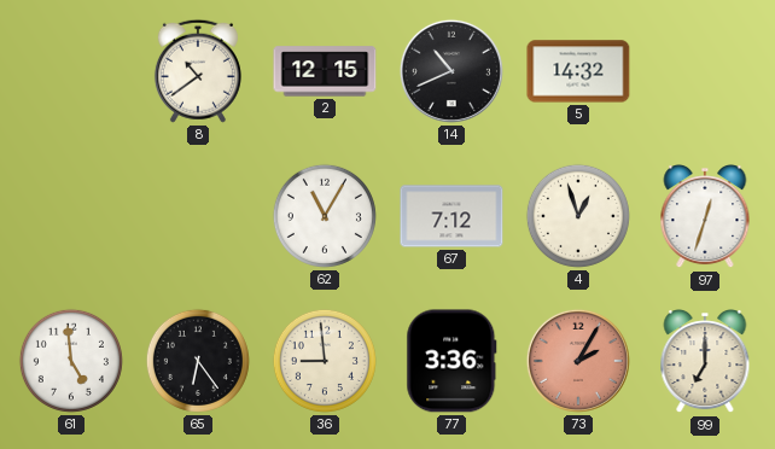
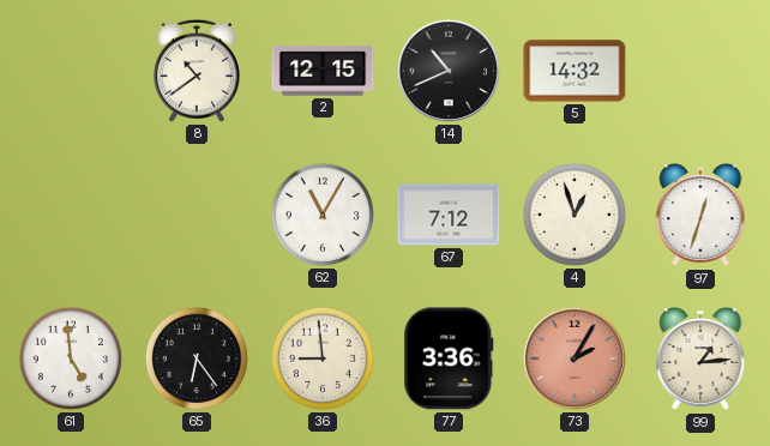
99: 7:00 -> 1:14
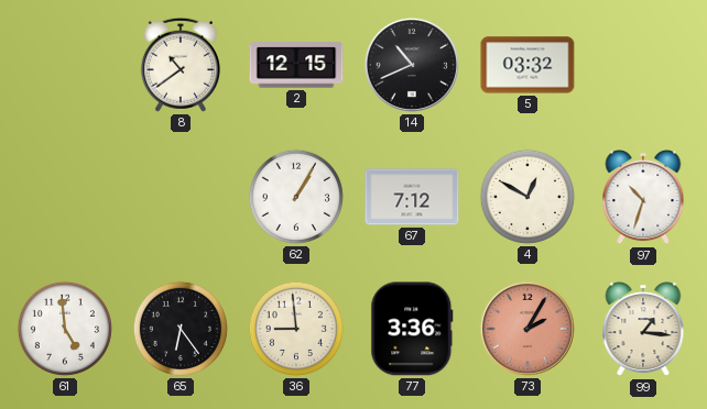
5: 14:32 -> 03:32
62: 11:05 -> 1:05
4: 12:57 -> 12:50
97: 12:33 -> 10:33
99: 1:14 -> 1:16
